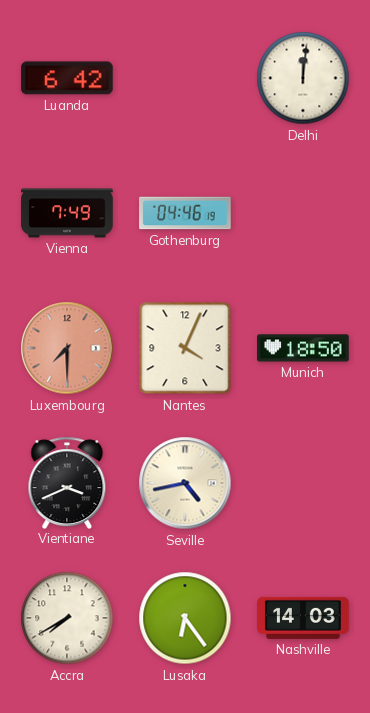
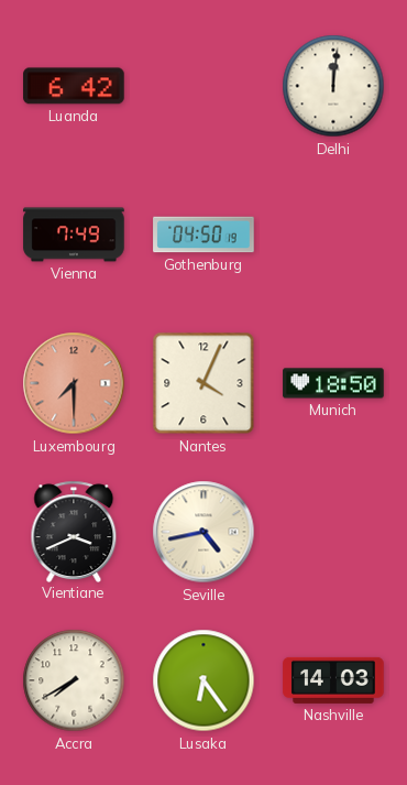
Gothenburg: 04:46 -> 04:50
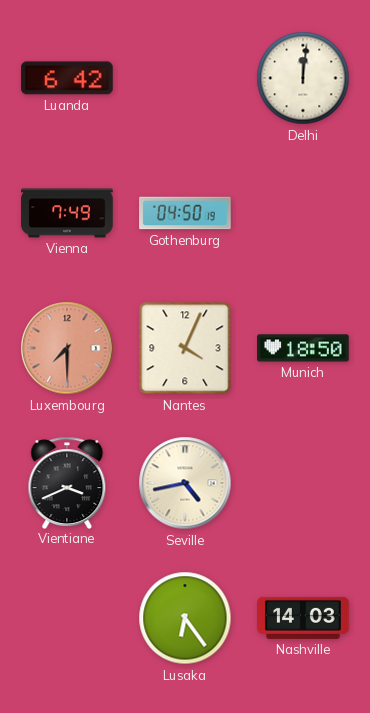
Accra: 7:40 -> none
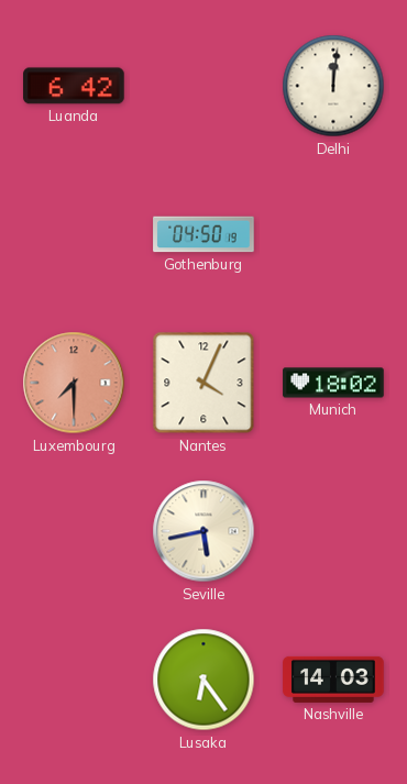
Vienna: 7:49 -> none
Munich: 18:50 -> 18:02
Vientiane: 3:41 -> none
Seville: 4:43 -> 5:43
